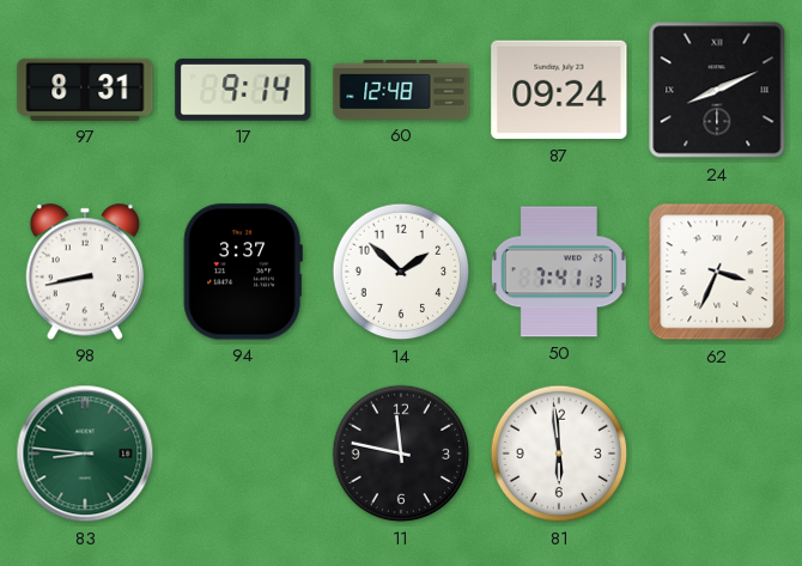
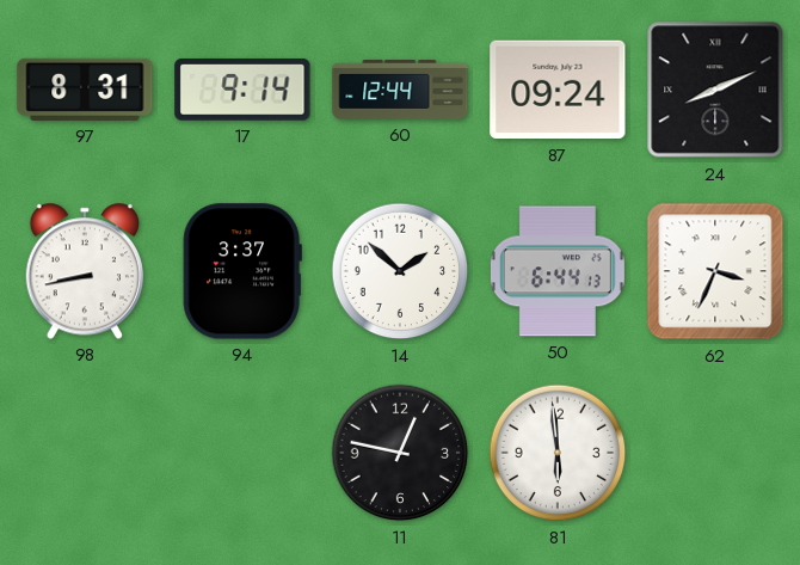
60: 12:48 -> 12:44
50: 7:41 -> 6:44
83: 8:46 -> none
11: 11:47 -> 12:47
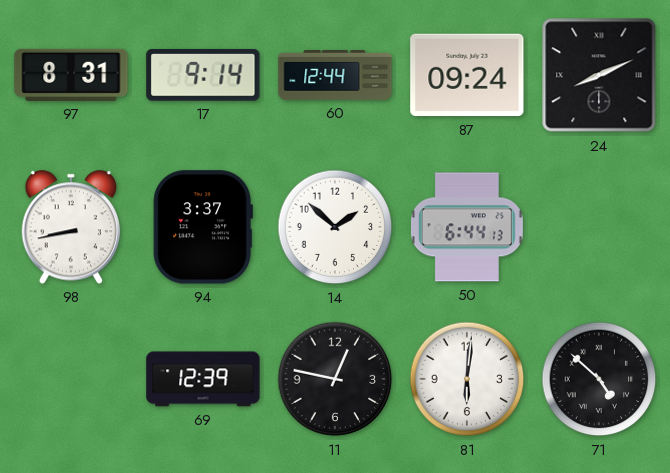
62: 3:34 -> none
69: none -> 12:39
81: 5:59 -> 6:01
71: none -> 4:52
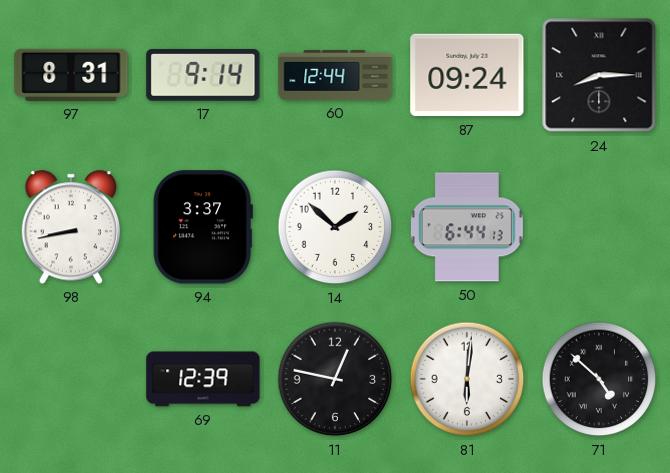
24: 8:11 -> 8:15
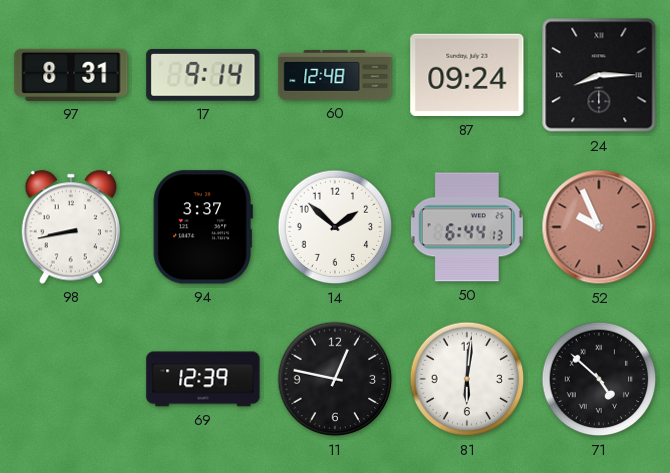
60: 12:44 -> 12:48
52: none -> 9:56
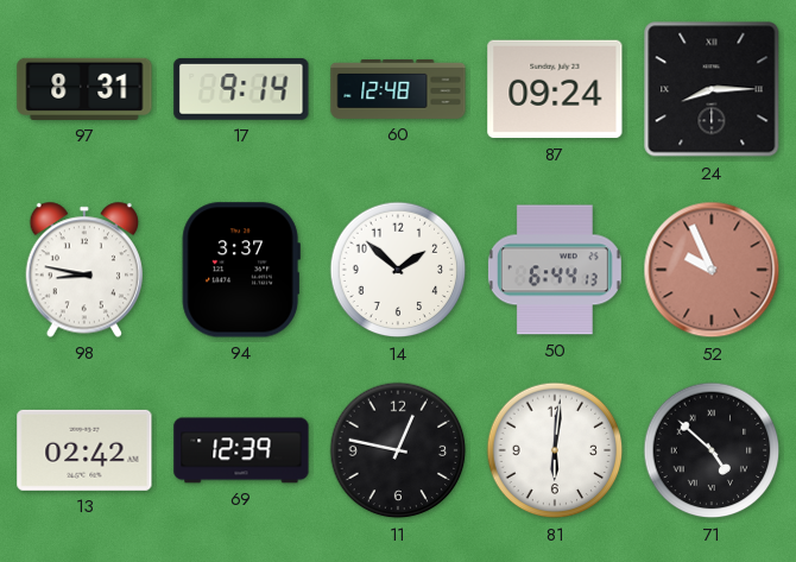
98: 8:43 -> 8:47
13: none -> 02:42
